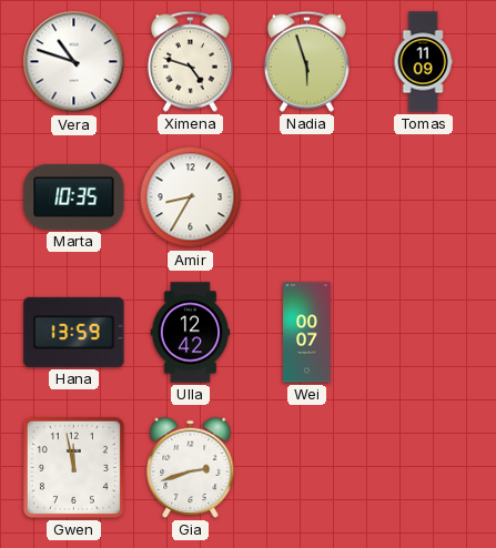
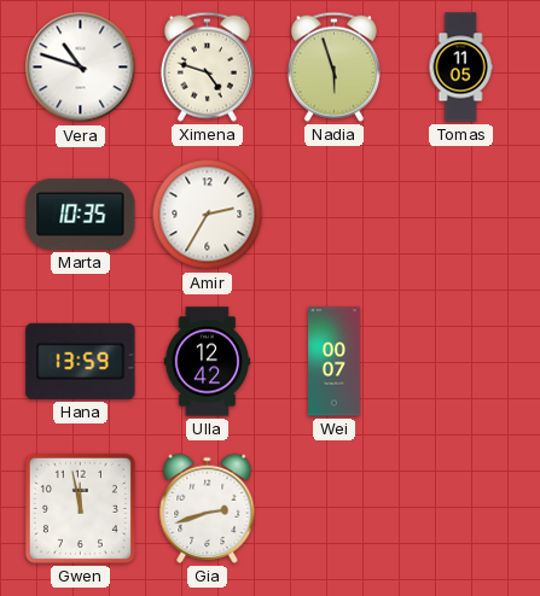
Tomas: 11:09 -> 11:05
Amir: 8:35 -> 2:35
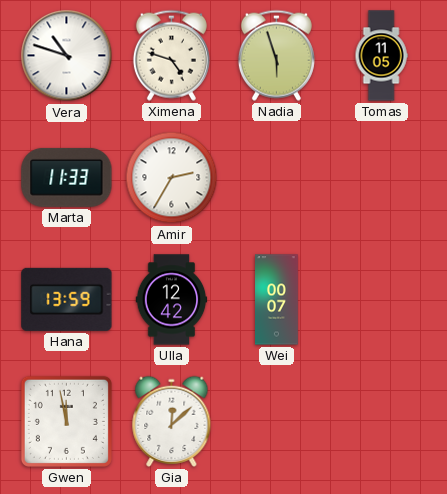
Marta: 10:35 -> 11:33
Gia: 2:42 -> 12:08
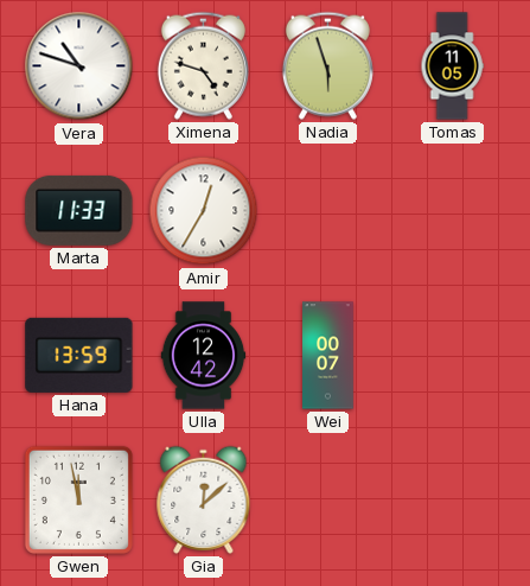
Amir: 2:35 -> 12:35
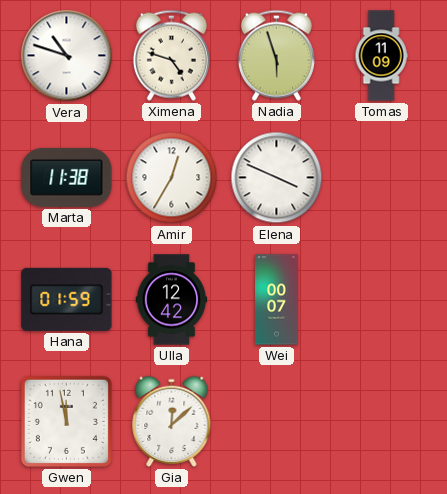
Tomas: 11:05 -> 11:09
Marta: 11:33 -> 11:38
Elena: none -> 3:49
Hana: 13:59 -> 01:59
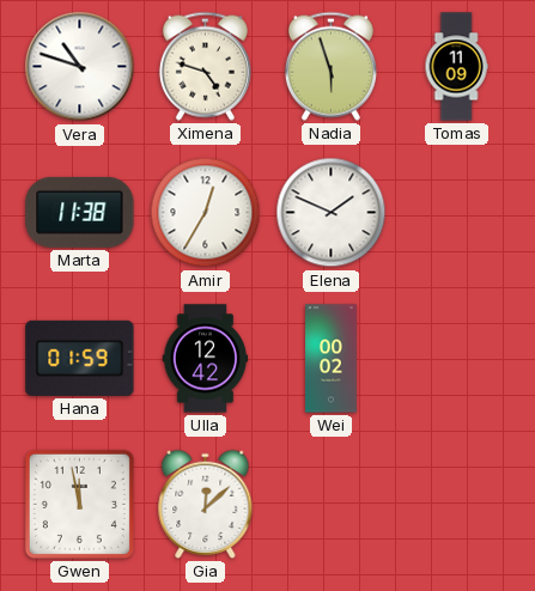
Elena: 3:49 -> 1:49
Wei: 00:07 -> 00:02
